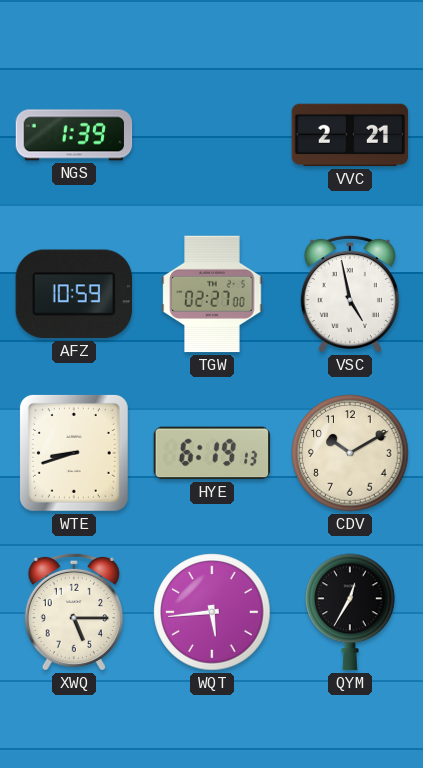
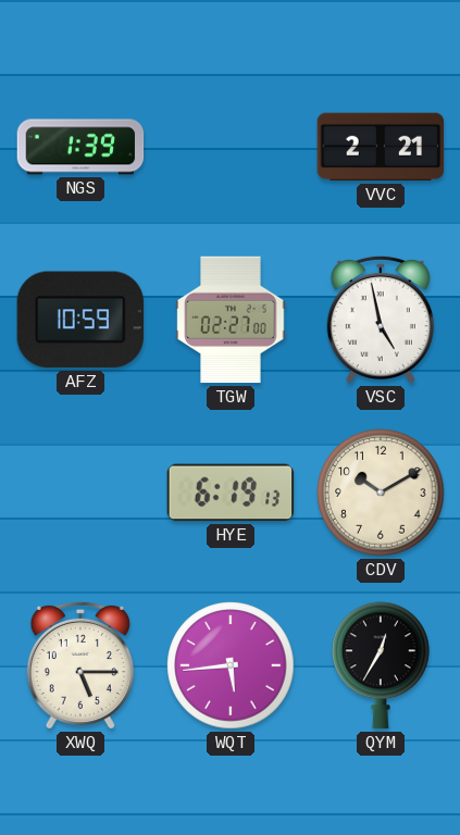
WTE: 8:42 -> none
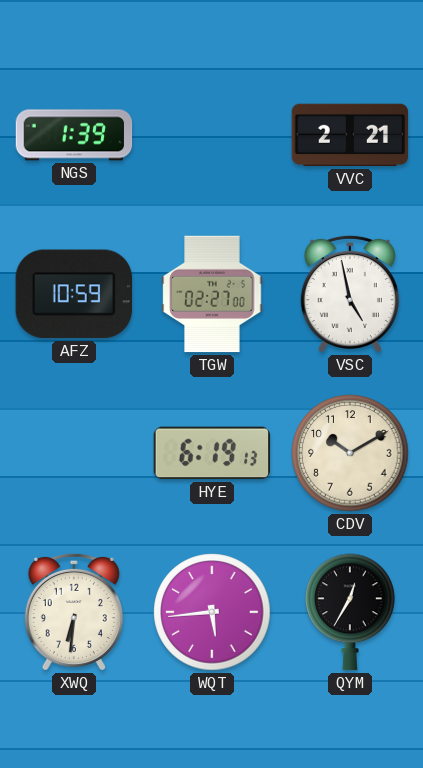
XWQ: 5:15 -> 6:31
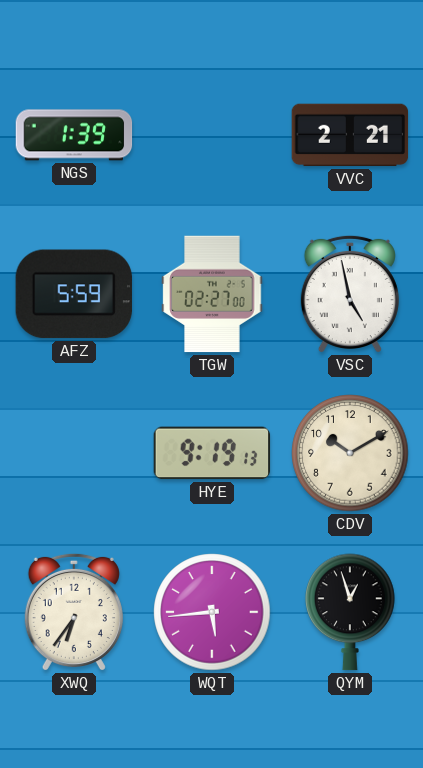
AFZ: 10:59 -> 5:59
HYE: 6:19 -> 9:19
XWQ: 6:31 -> 6:36
QYM: 12:35 -> 12:57
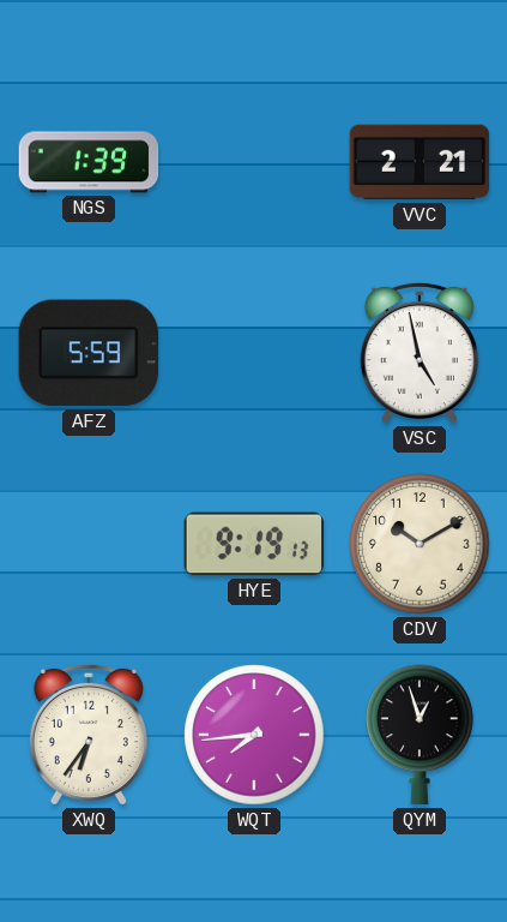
TGW: 02:27 -> none
WQT: 5:44 -> 7:44
